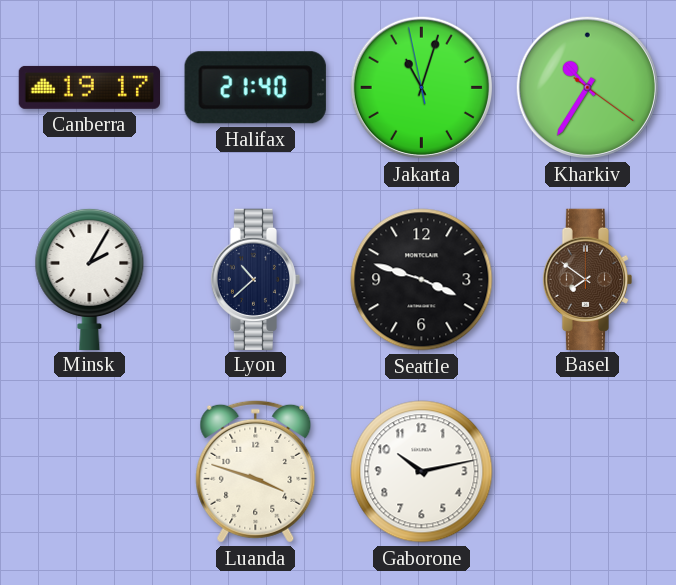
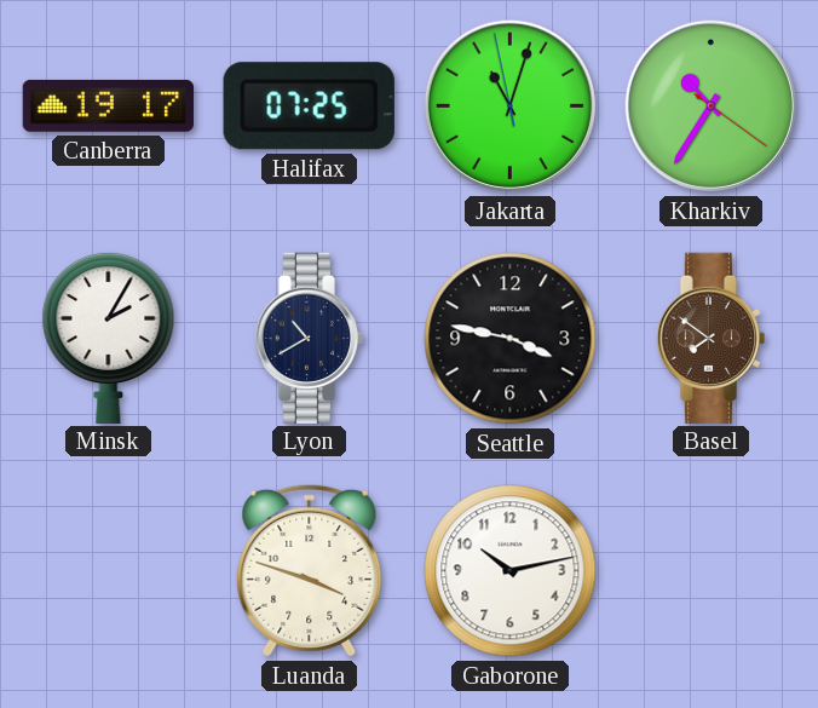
Halifax: 21:40 -> 07:25
Lyon: 10:38 -> 10:40
Seattle: 3:48 -> 3:47
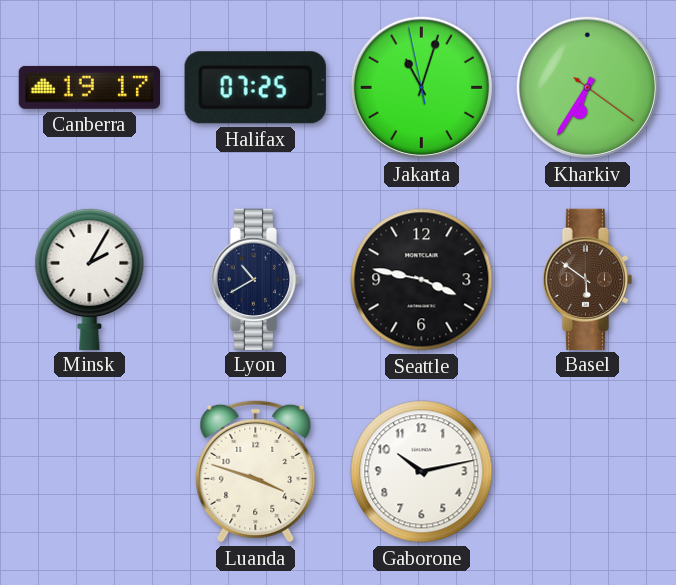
Kharkiv: 10:35 -> 6:35
Basel: 7:51 -> 5:51
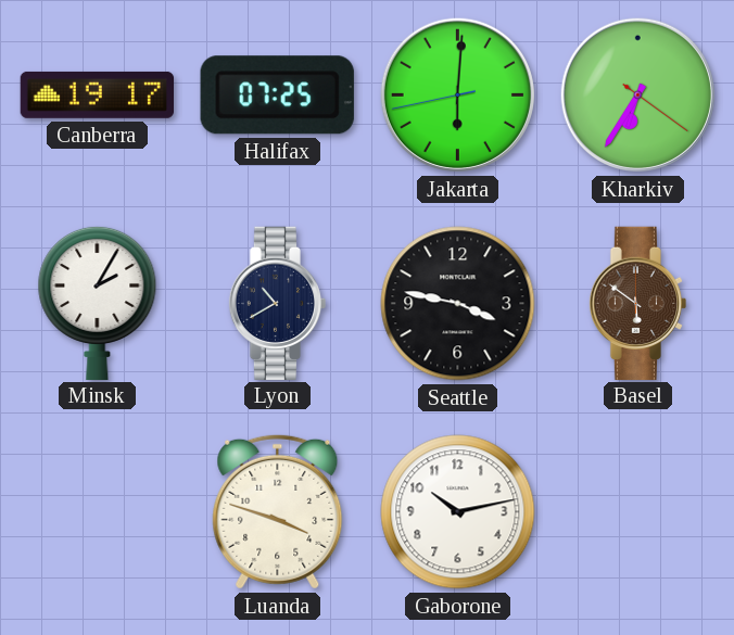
Jakarta: 11:02 -> 6:00
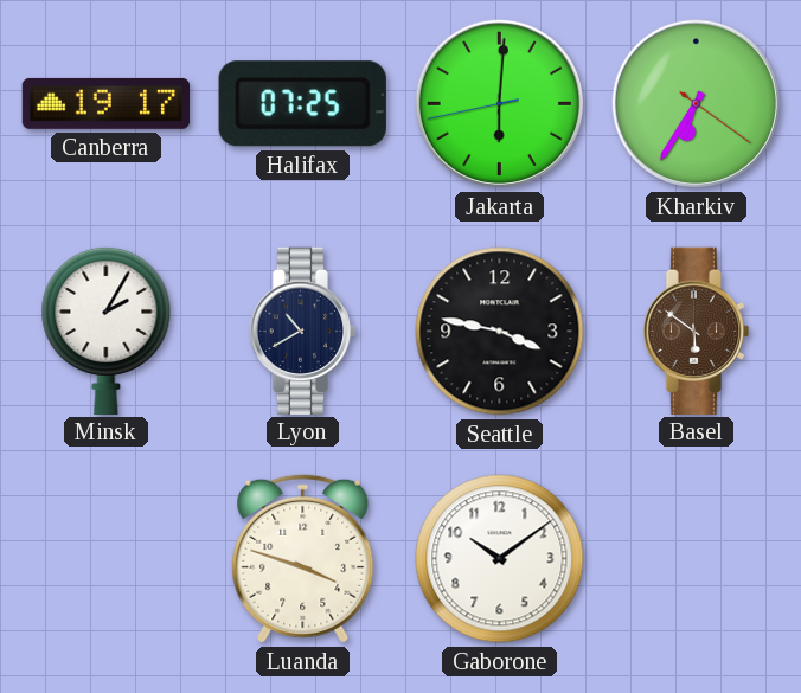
Gaborone: 10:13 -> 10:09
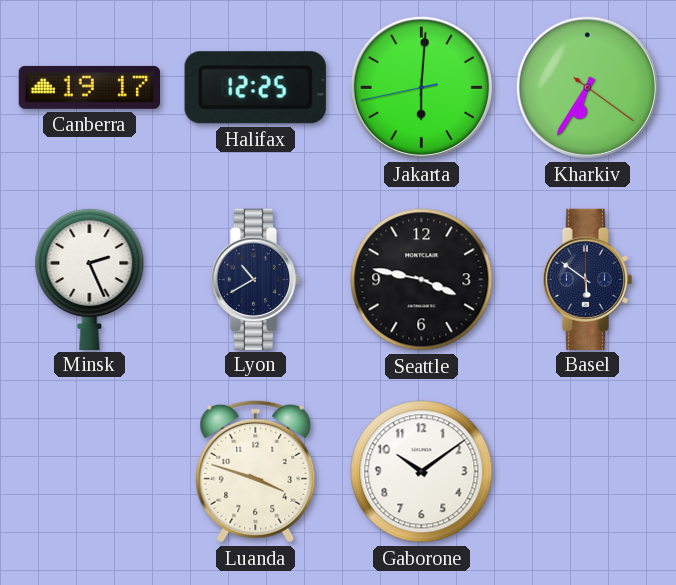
Halifax: 07:25 -> 12:25
Minsk: 2:05 -> 2:26
Basel dial: brown -> navy
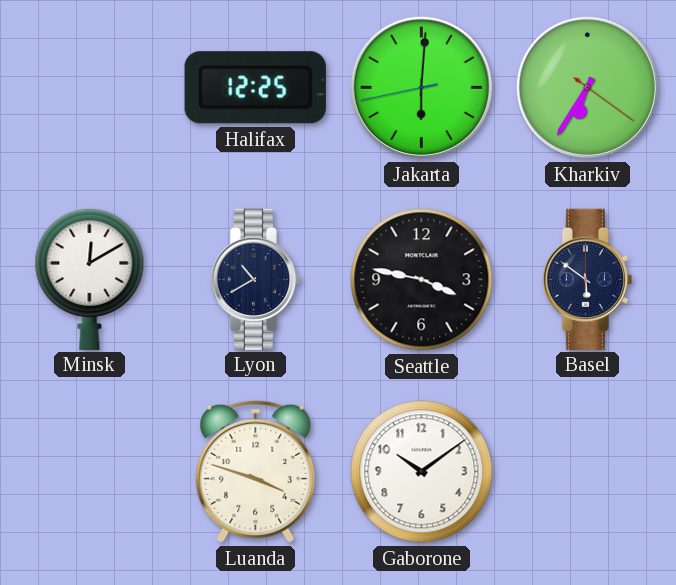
Canberra: 19:17 -> none
Minsk: 2:26 -> 12:10
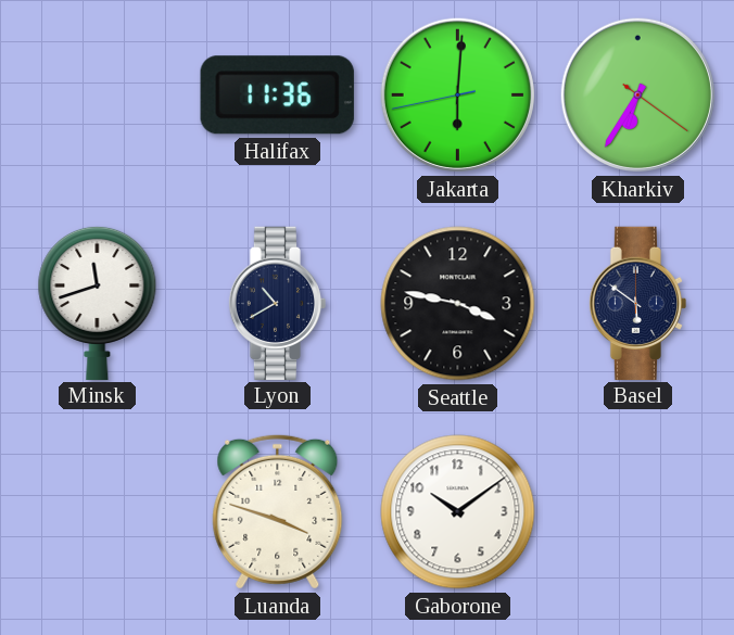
Halifax: 12:25 -> 11:36
Minsk: 12:10 -> 11:42
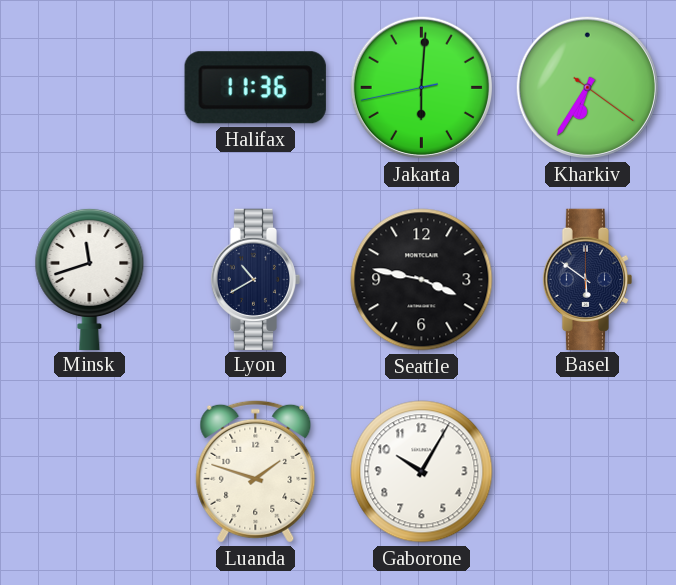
Luanda: 3:48 -> 1:48
Gaborone: 10:09 -> 10:05
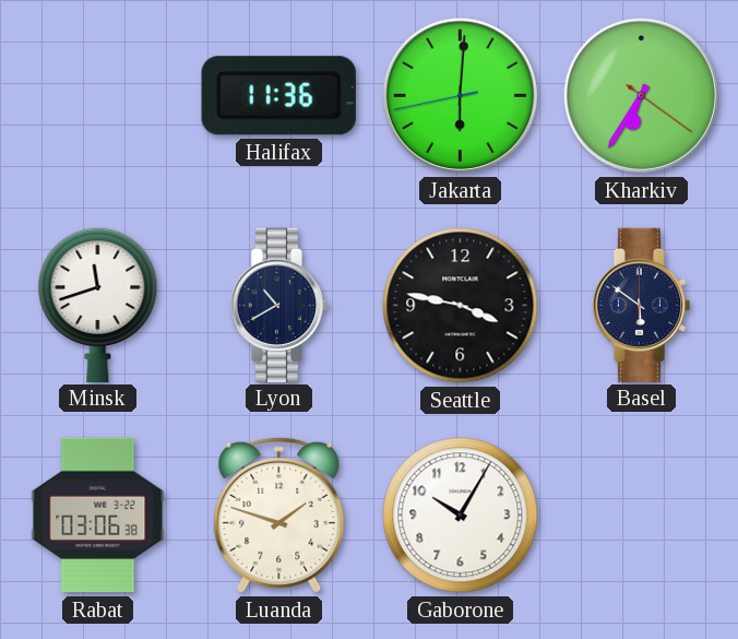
Rabat: none -> 03:06
